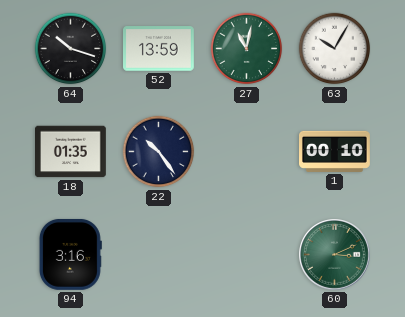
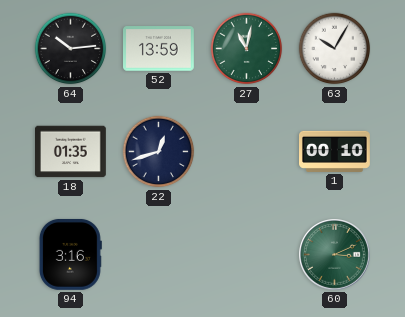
64: 10:18 -> 10:14
22: 10:24 -> 12:42
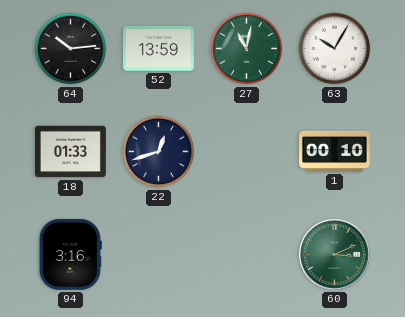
18: 01:35 -> 01:33
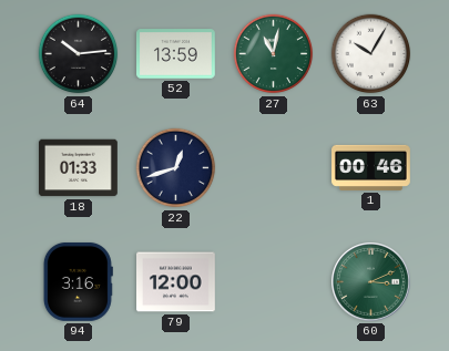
1: 00:10 -> 00:46
79: none -> 12:00
